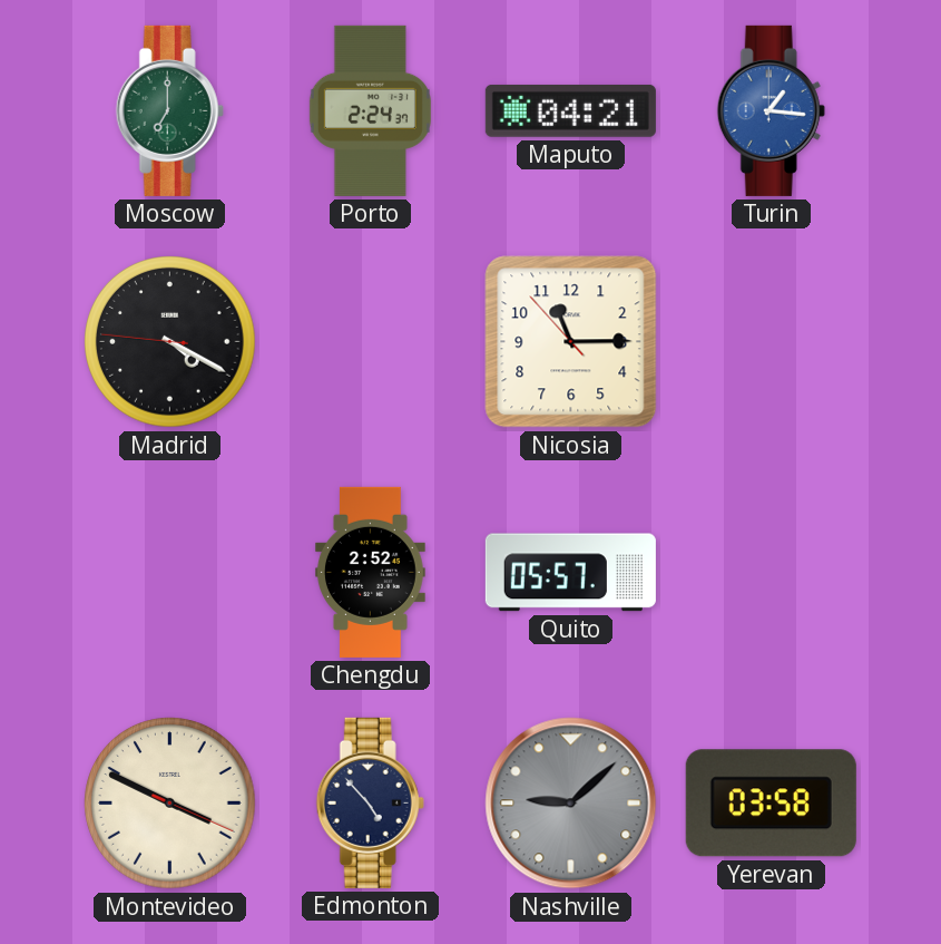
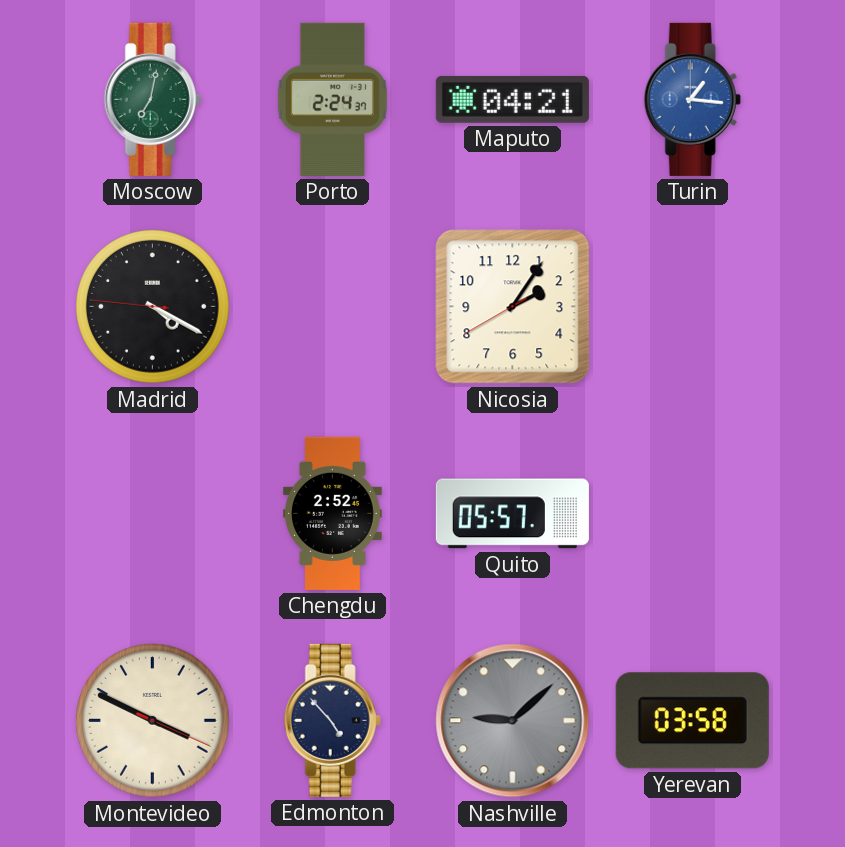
Moscow: 7:00 -> 7:02
Nicosia: 11:14 -> 2:05
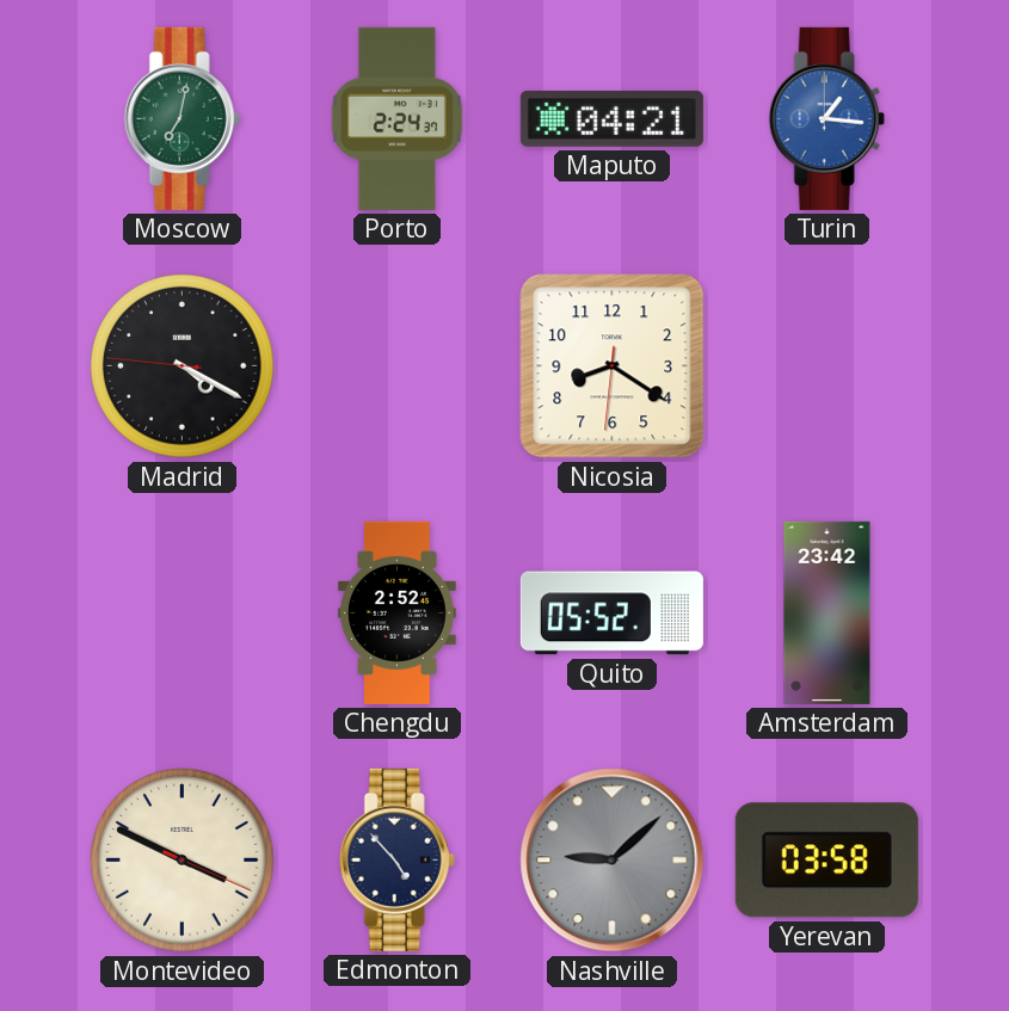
Nicosia: 2:05 -> 8:20
Quito: 05:57 -> 05:52
Amsterdam: none -> 23:42
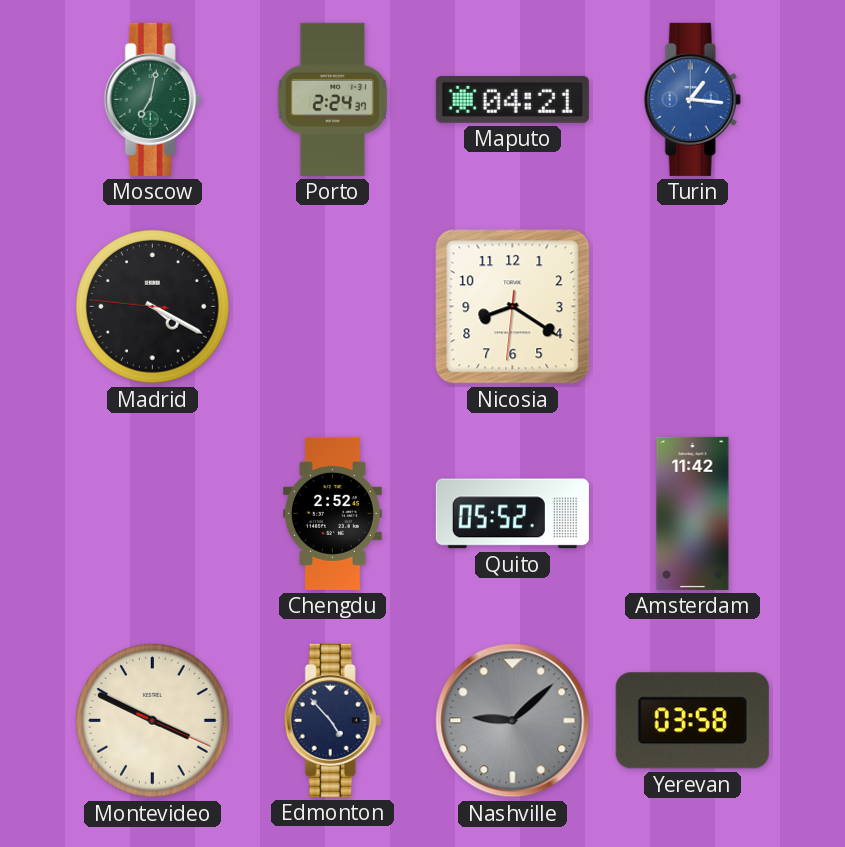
Amsterdam: 23:42 -> 11:42
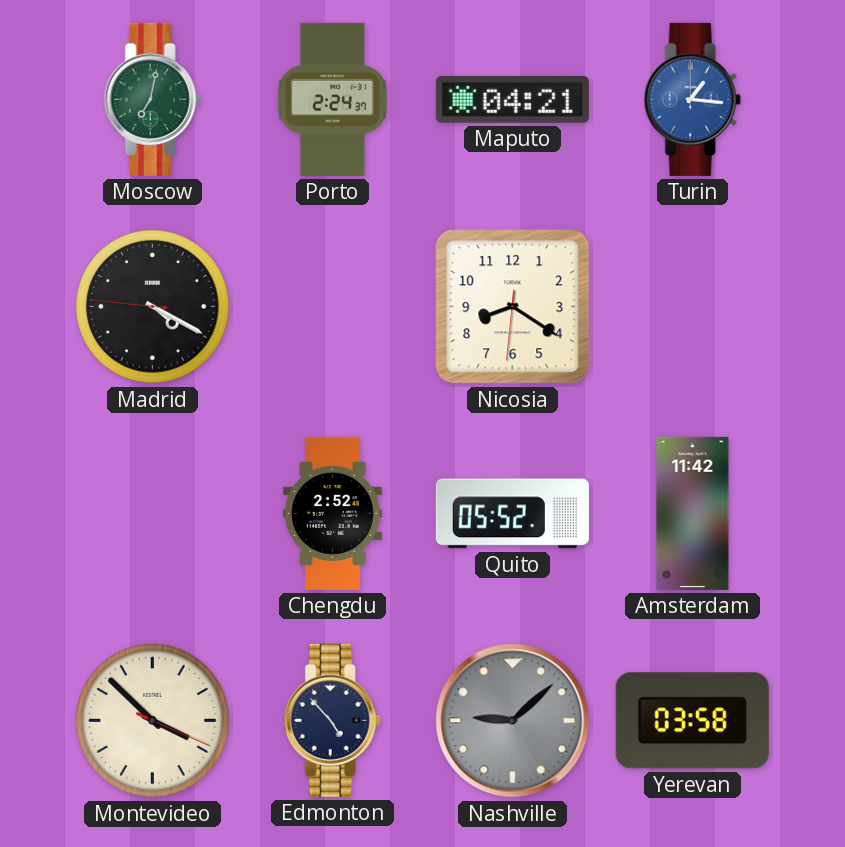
Montevideo: 3:49 -> 3:52
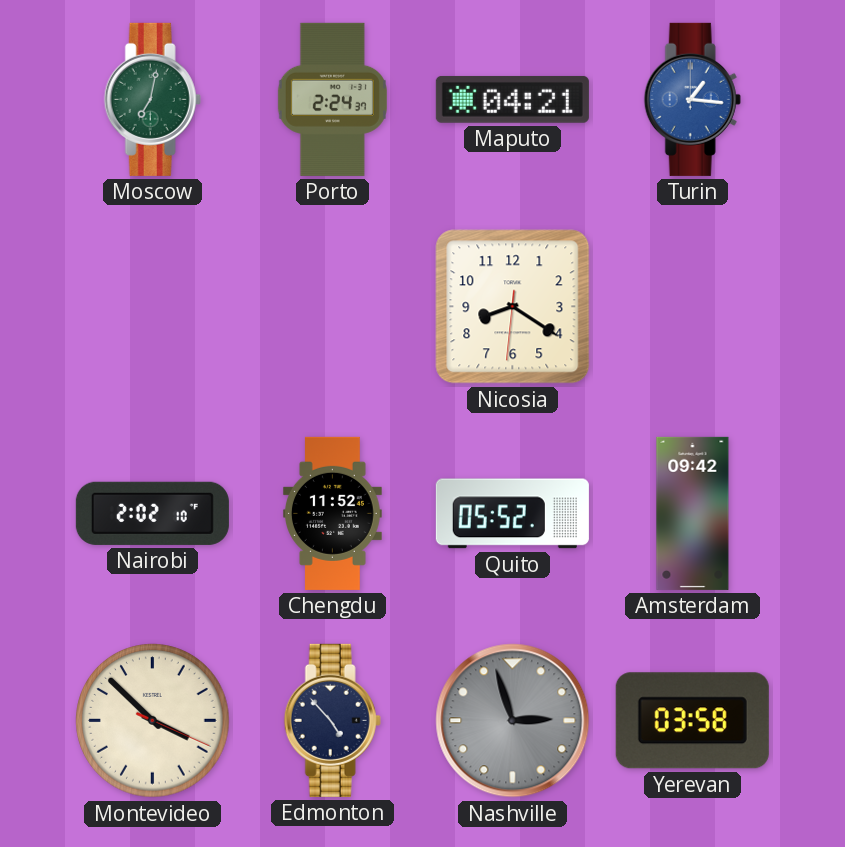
Madrid: 4:19 -> none
Nairobi: none -> 2:02
Chengdu: 2:52 -> 11:52
Amsterdam: 11:42 -> 09:42
Nashville: 9:08 -> 2:57
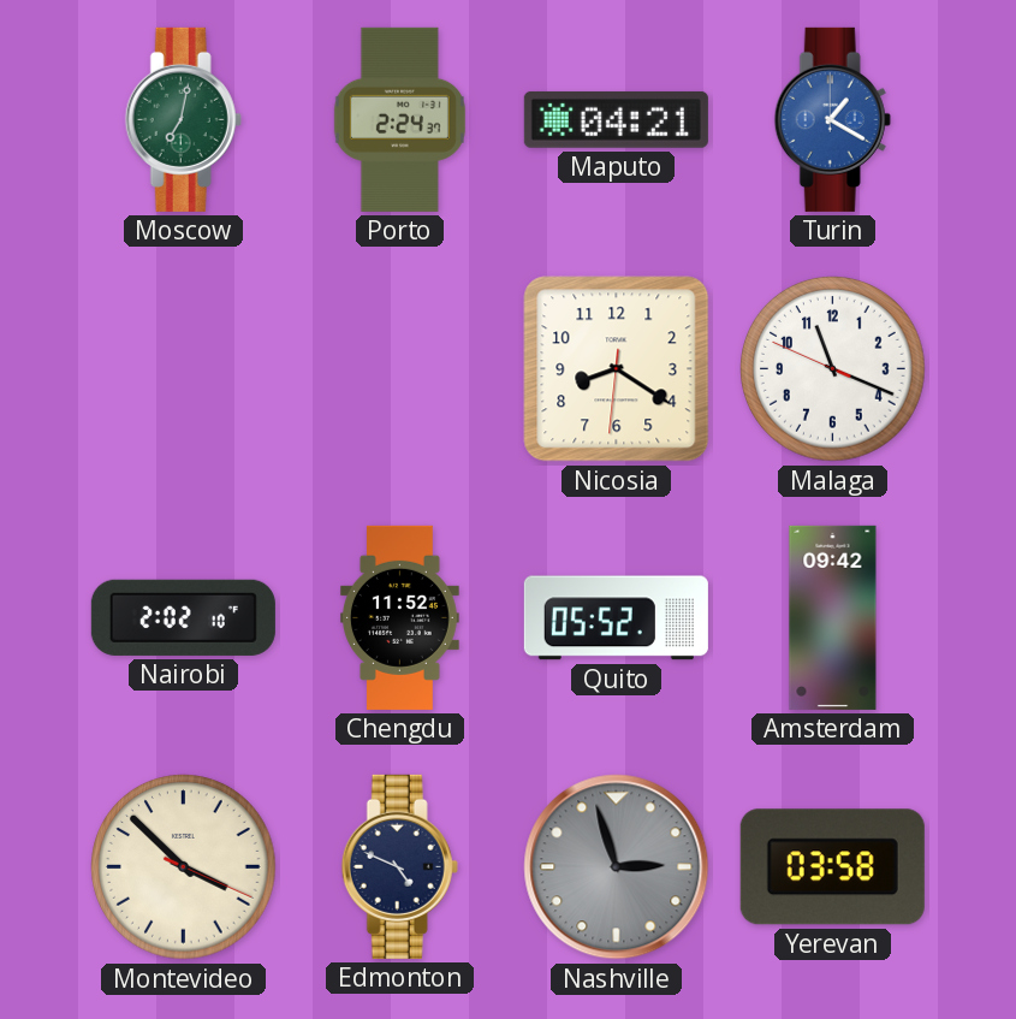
Turin: 1:16 -> 1:20
Malaga: none -> 11:18
Edmonton: 4:53 -> 4:49
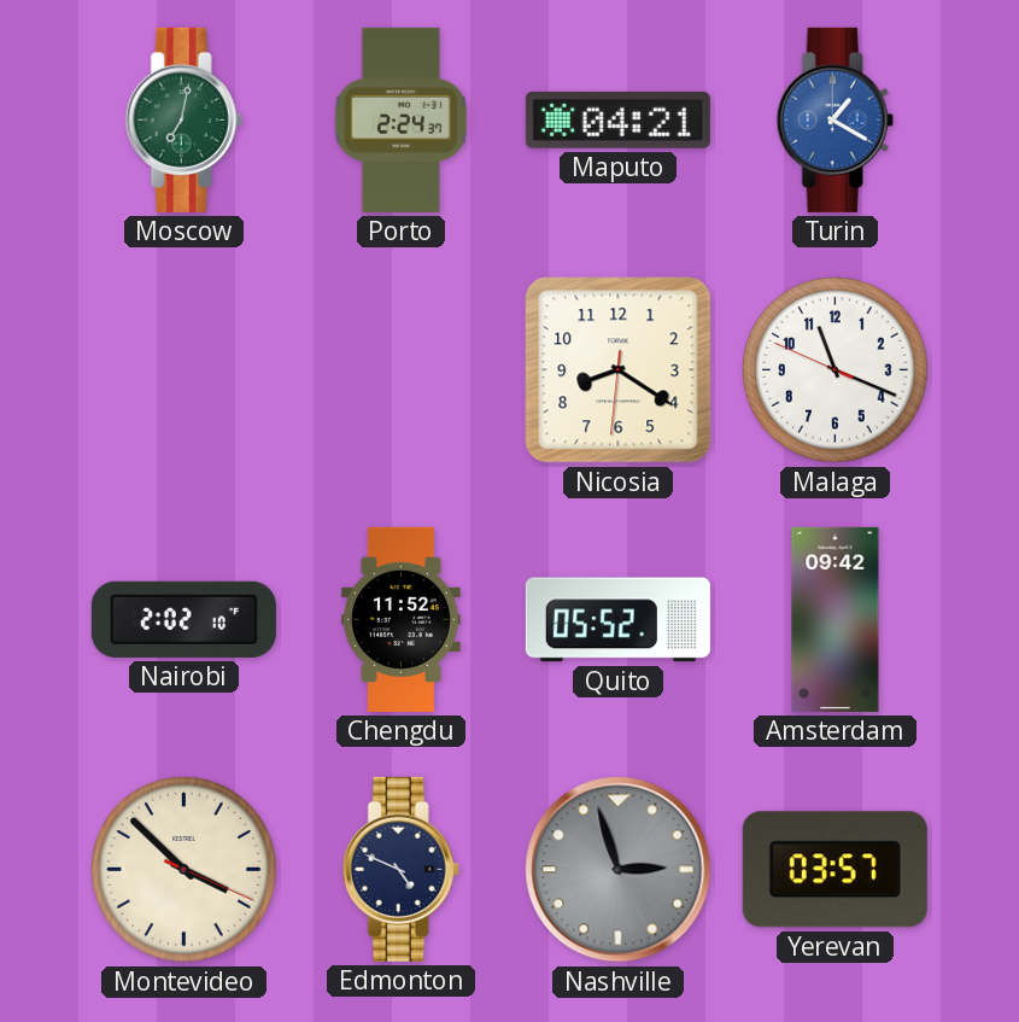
Yerevan: 03:58 -> 03:57
